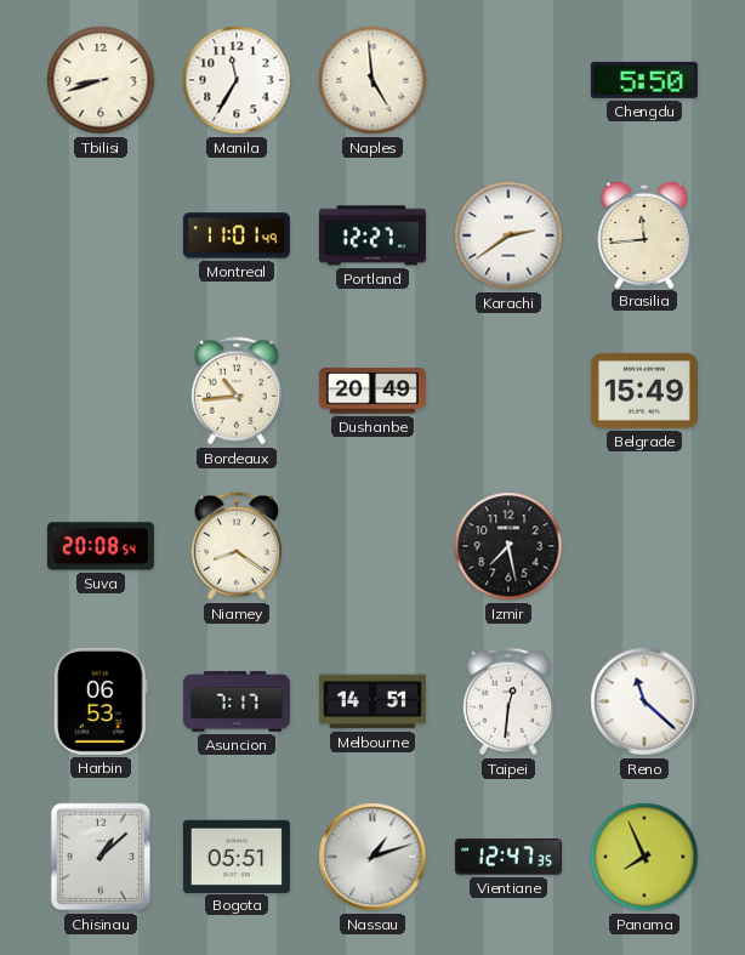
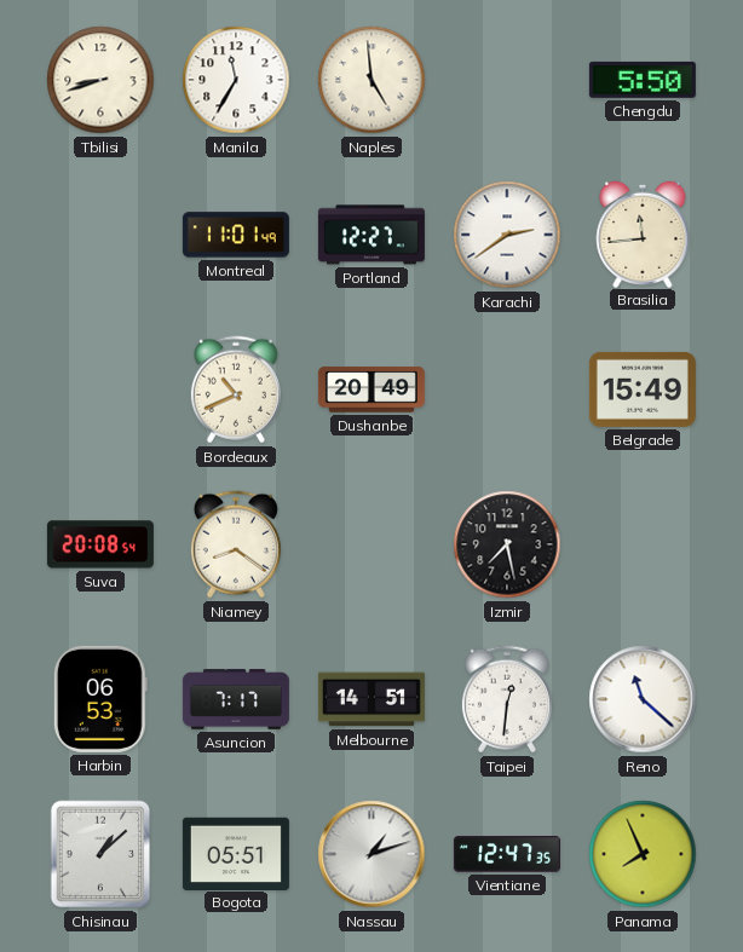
Bordeaux: 10:44 -> 10:41
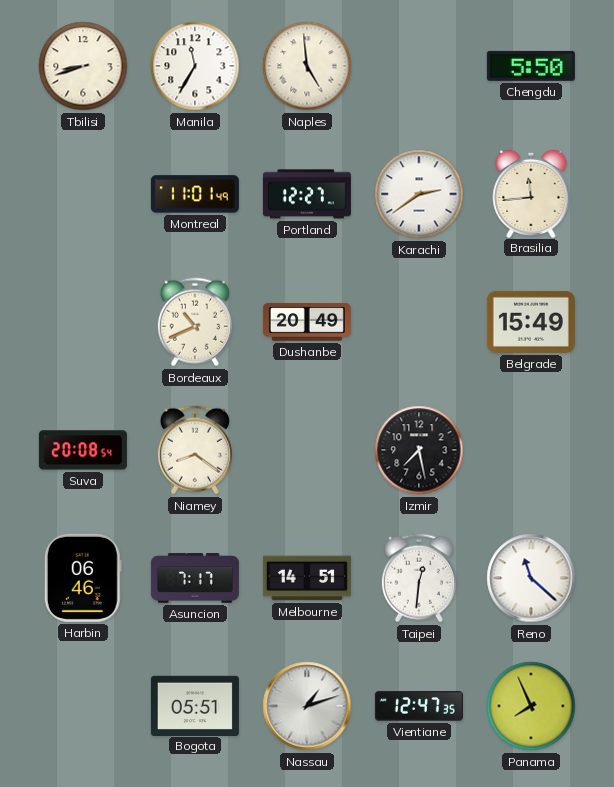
Harbin: 06:53 -> 06:46
Chisinau: 1:08 -> none
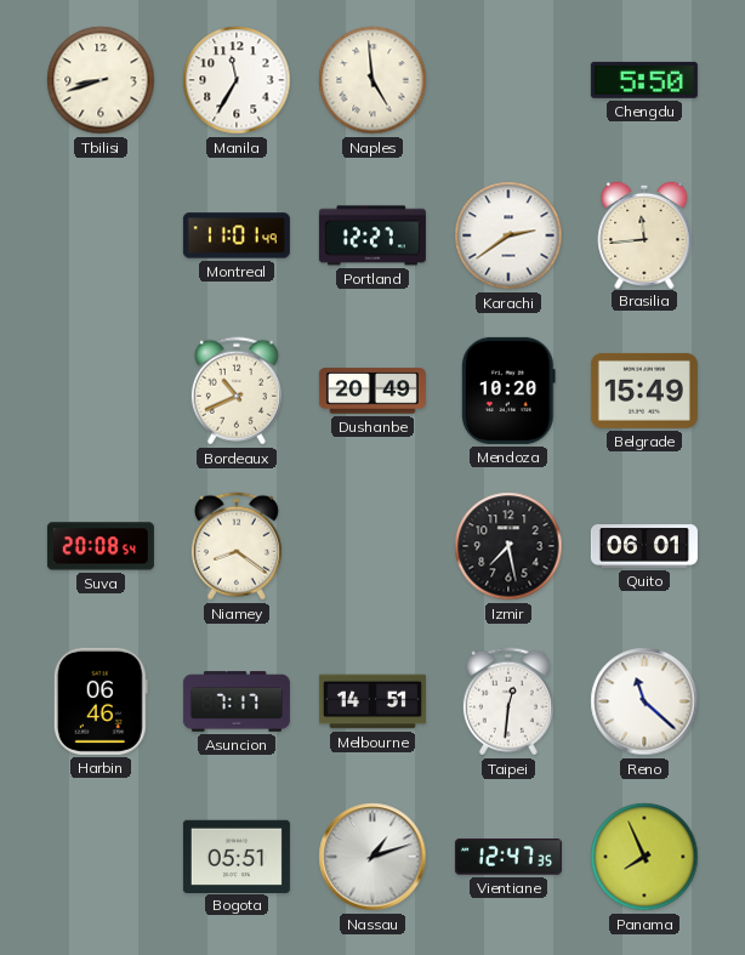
Mendoza: none -> 10:20
Quito: none -> 06:01
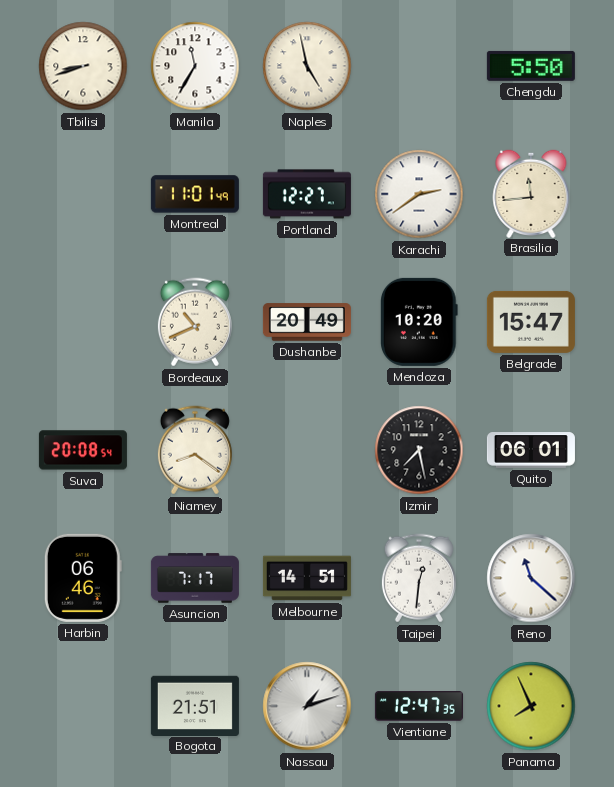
Naples: 4:59 -> 4:58
Belgrade: 15:49 -> 15:47
Bogota: 05:51 -> 21:51
